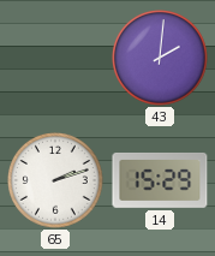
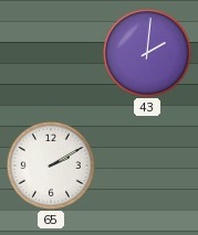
65: 2:12 -> 2:10
14: 15:29 -> none
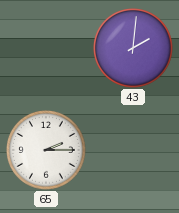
65: 2:10 -> 2:15
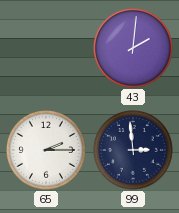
99: none -> 2:59
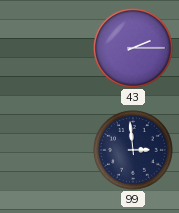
43: 2:01 -> 2:15
65: 2:15 -> none
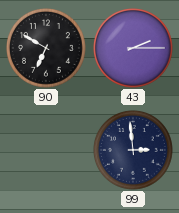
90: none -> 6:50
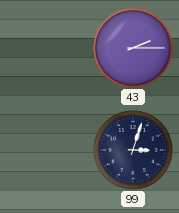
90: 6:50 -> none
99: 2:59 -> 3:03
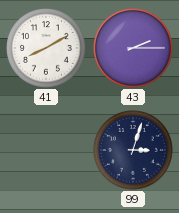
41: none -> 8:10
